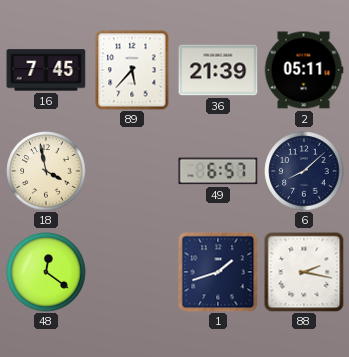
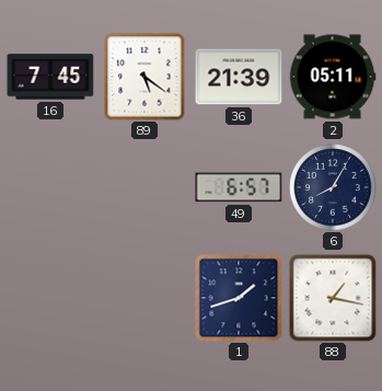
89: 5:37 -> 5:21
18: 3:58 -> none
6: 8:08 -> 8:05
48: 12:21 -> none
88: 2:17 -> 1:17
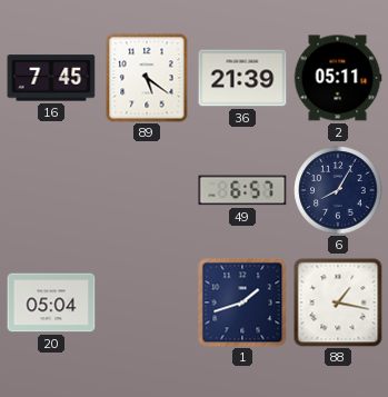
20: none -> 05:04
